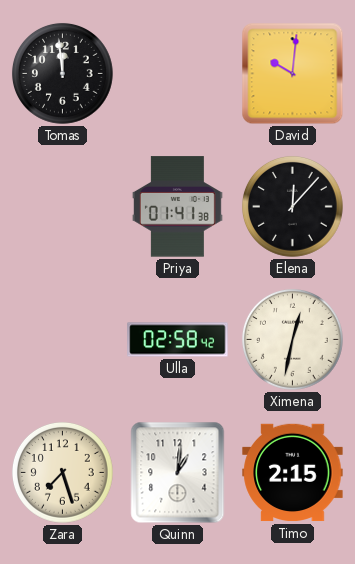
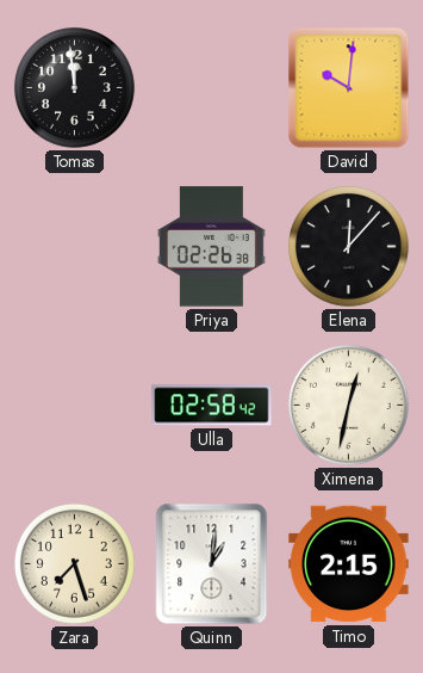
Priya: 01:41 -> 02:26
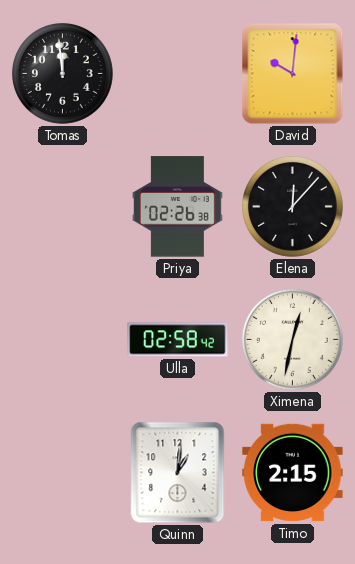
Zara: 7:27 -> none
